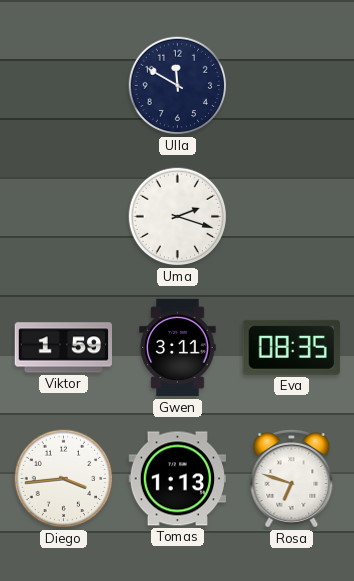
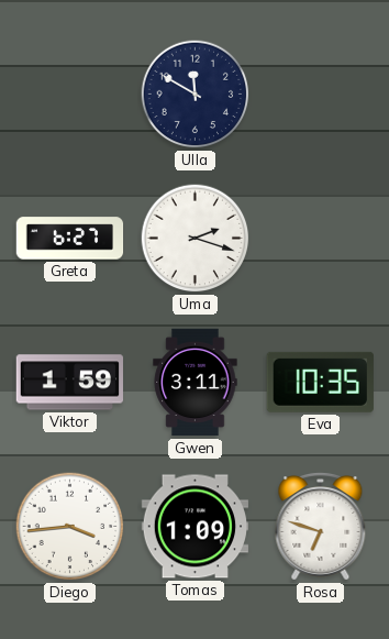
Greta: none -> 6:27
Eva: 08:35 -> 10:35
Tomas: 1:13 -> 1:09
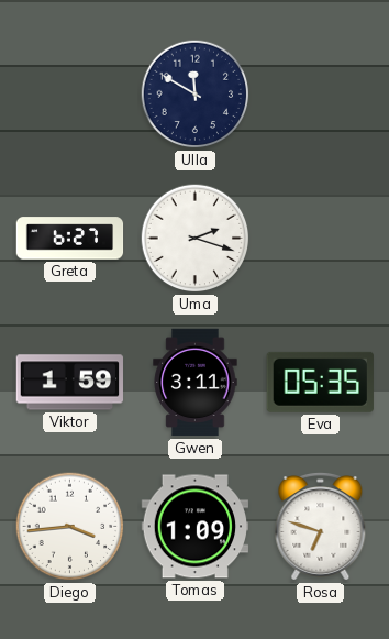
Eva: 10:35 -> 05:35
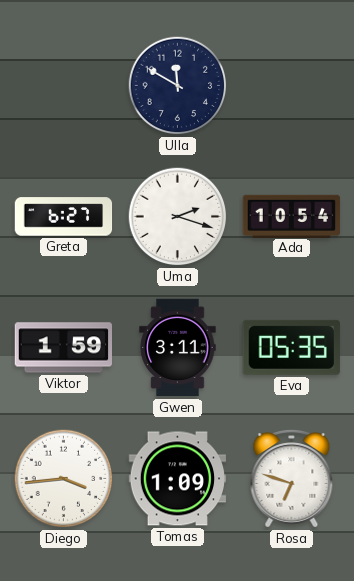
Ada: none -> 10:54
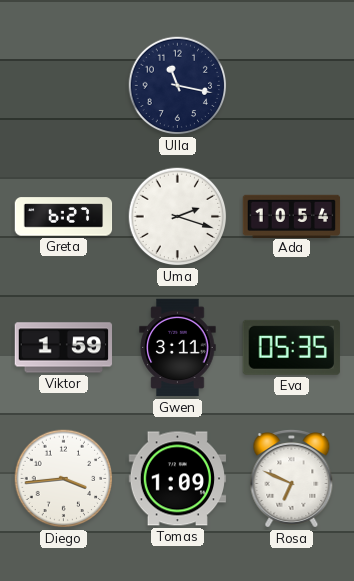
Ulla: 11:50 -> 11:17
Rosa: 6:48 -> 6:49
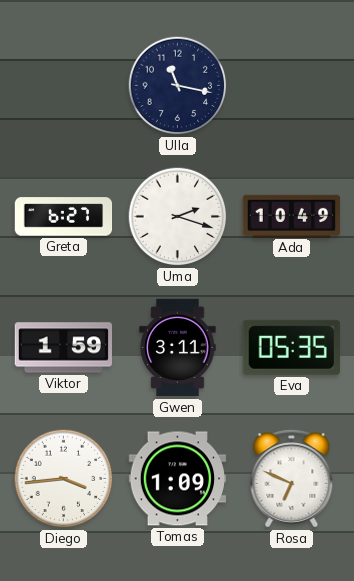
Ada: 10:54 -> 10:49
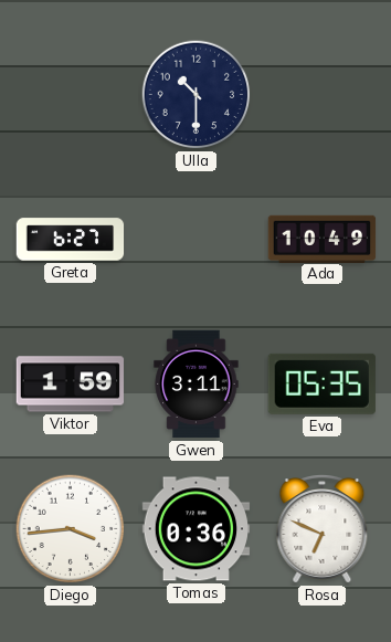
Ulla: 11:17 -> 10:30
Uma: 2:18 -> none
Tomas: 1:09 -> 0:36
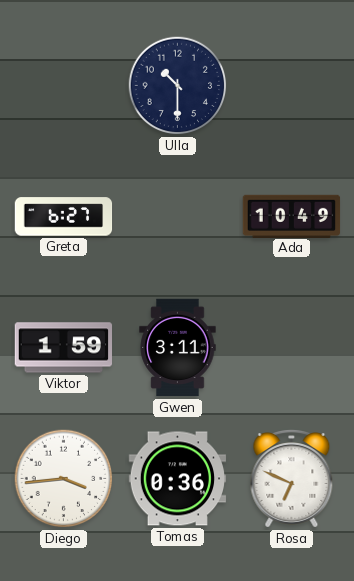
Eva: 05:35 -> none
